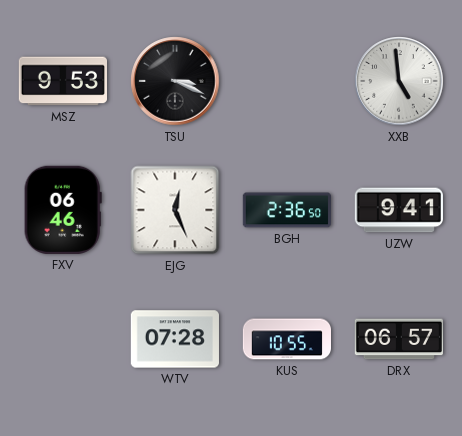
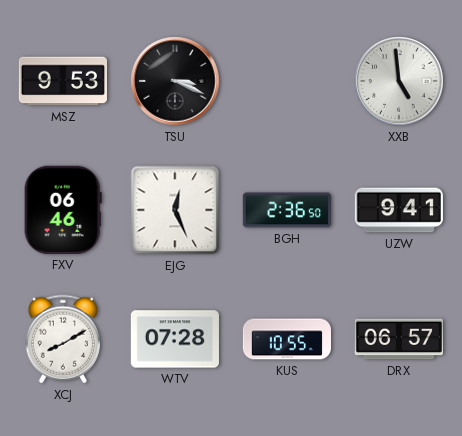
XCJ: none -> 8:10
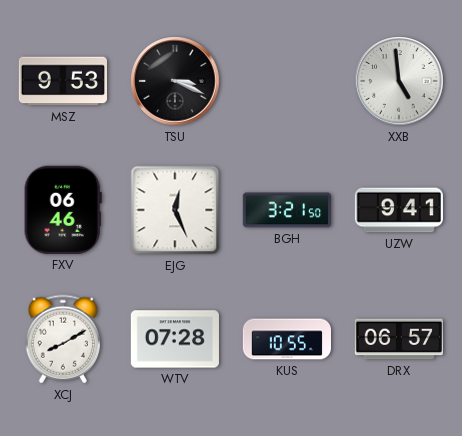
BGH: 2:36 -> 3:21
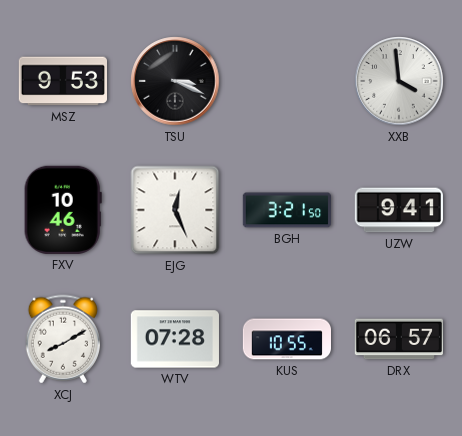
XXB: 4:59 -> 3:59
FXV: 06:46 -> 10:46
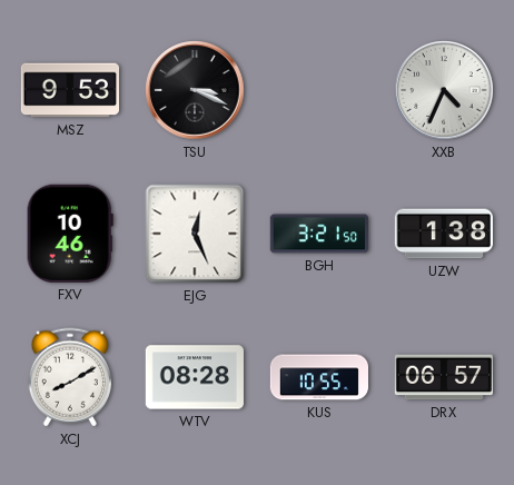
XXB: 3:59 -> 4:34
UZW: 9:41 -> 1:38
WTV: 07:28 -> 08:28
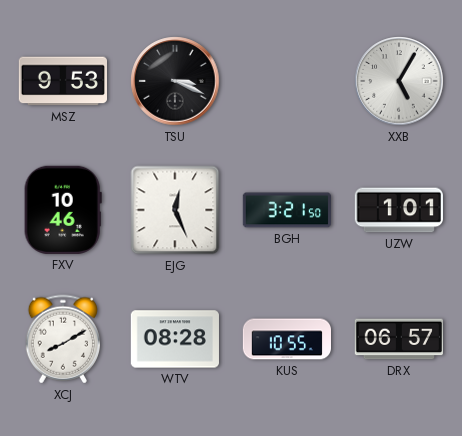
XXB: 4:34 -> 5:05
UZW: 1:38 -> 1:01
